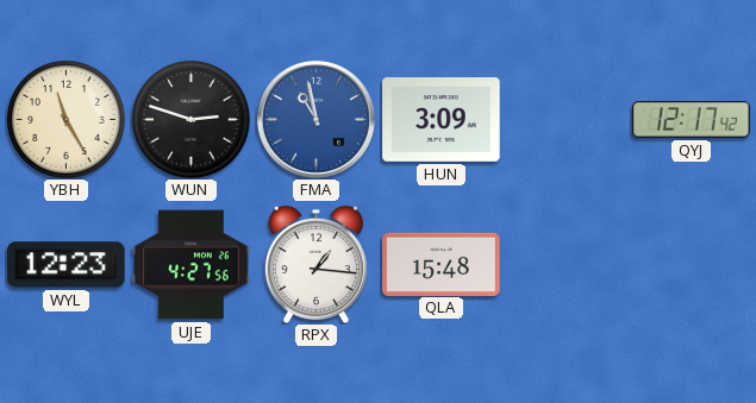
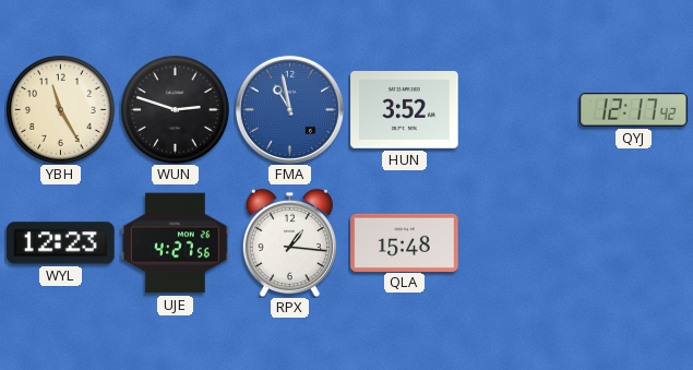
HUN: 3:09 -> 3:52
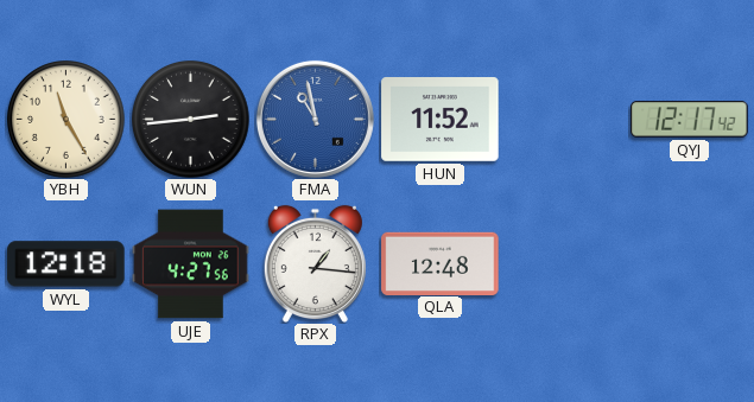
WUN: 2:48 -> 2:44
HUN: 3:52 -> 11:52
WYL: 12:23 -> 12:18
QLA: 15:48 -> 12:48
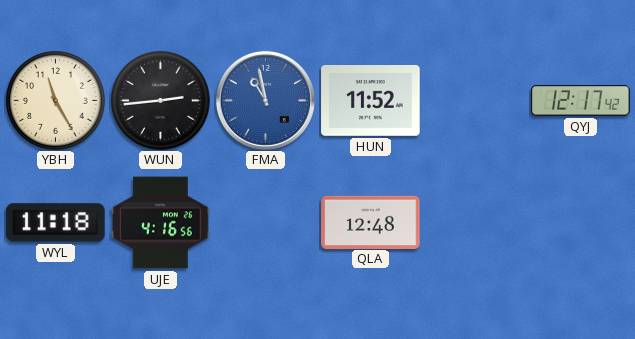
WYL: 12:18 -> 11:18
UJE: 4:27 -> 4:16
RPX: 1:16 -> none
